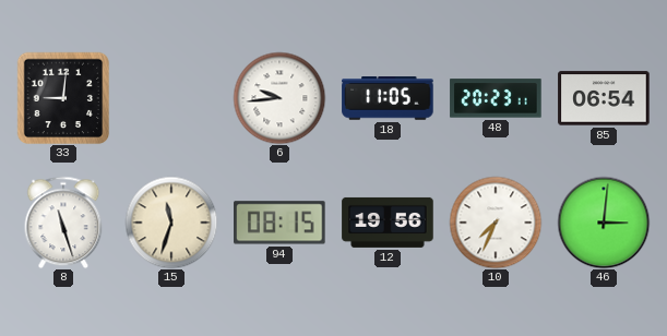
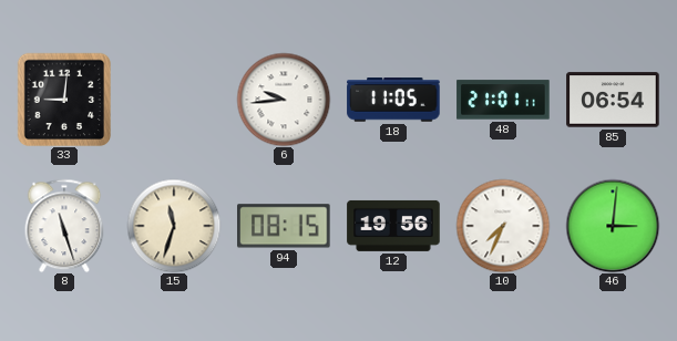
48: 20:23 -> 21:01
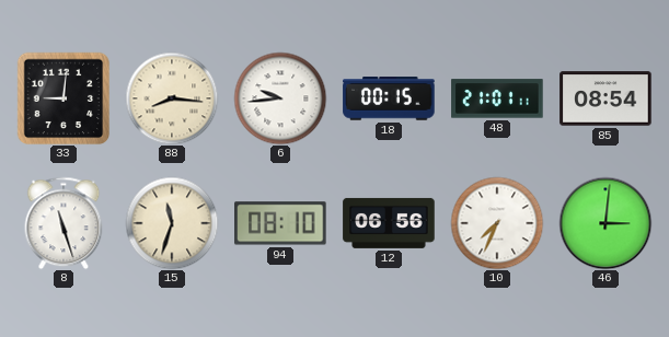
88: none -> 8:16
18: 11:05 -> 00:15
85: 06:54 -> 08:54
94: 08:15 -> 08:10
12: 19:56 -> 06:56
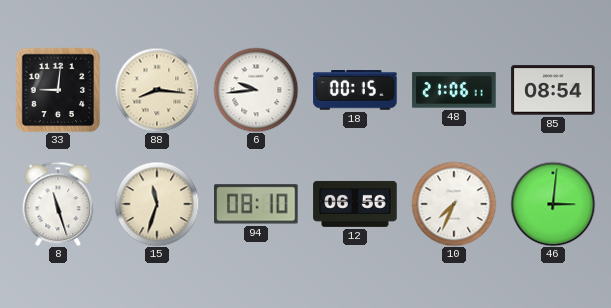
48: 21:01 -> 21:06
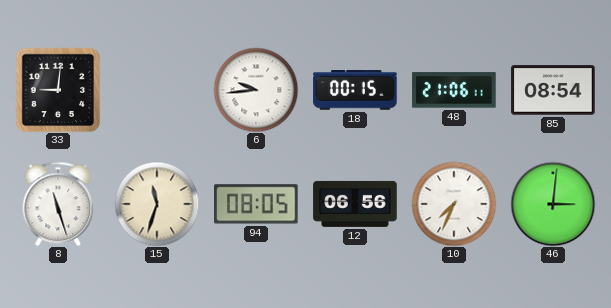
88: 8:16 -> none
94: 08:10 -> 08:05
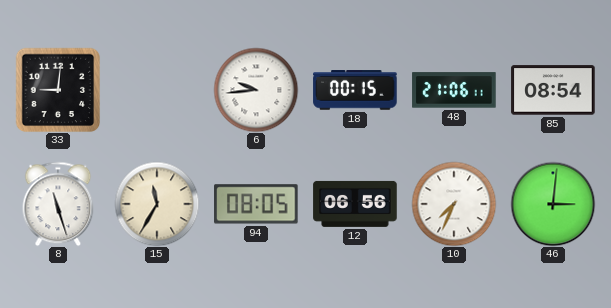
15: 11:33 -> 11:35
